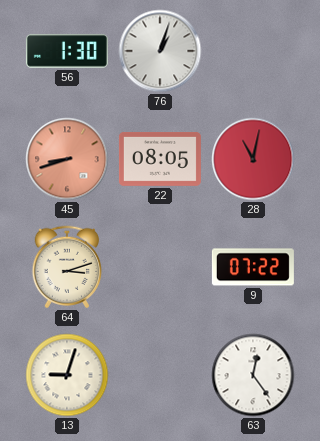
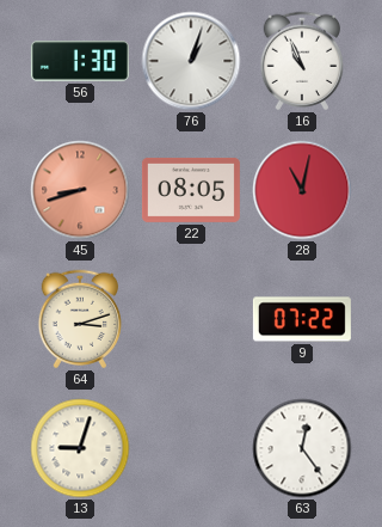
16: none -> 10:56
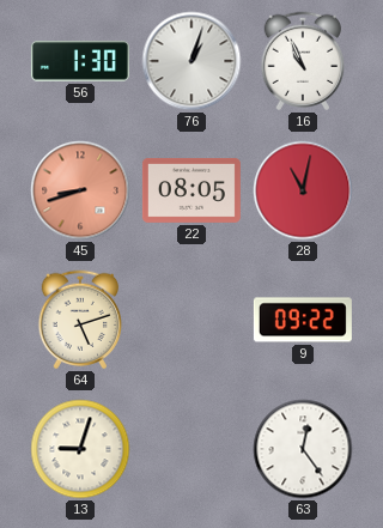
64: 3:12 -> 5:12
9: 07:22 -> 09:22
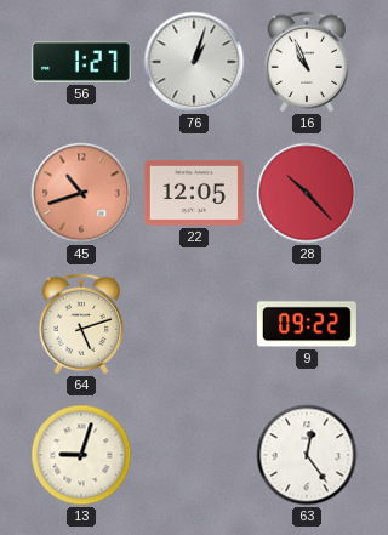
56: 1:30 -> 1:27
45: 8:42 -> 10:42
22: 08:05 -> 12:05
28: 11:02 -> 10:23
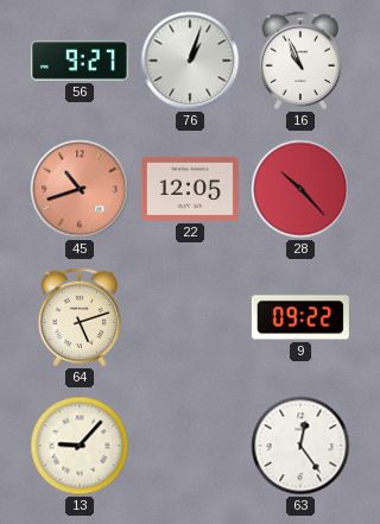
56: 1:27 -> 9:27
13: 9:03 -> 9:07
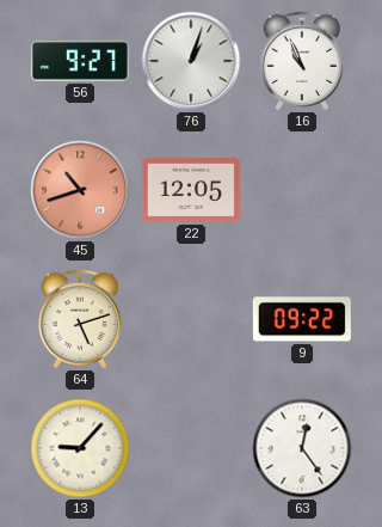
28: 10:23 -> none
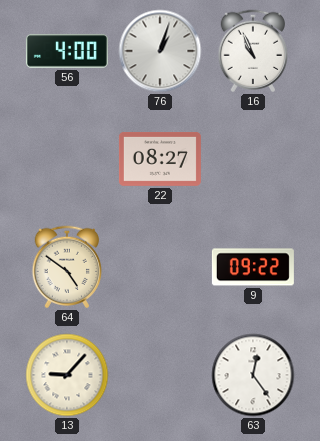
56: 9:27 -> 4:00
45: 10:42 -> none
22: 12:05 -> 08:27
64: 5:12 -> 4:51
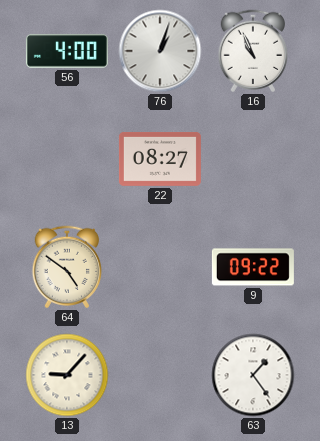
63: 12:24 -> 1:24
